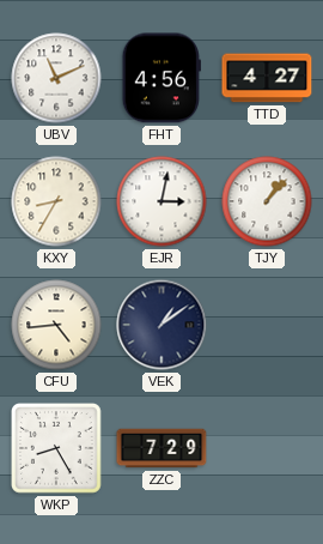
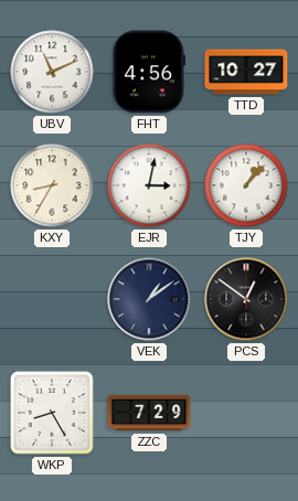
TTD: 4:27 -> 10:27
CFU: 4:44 -> none
PCS: none -> 12:51
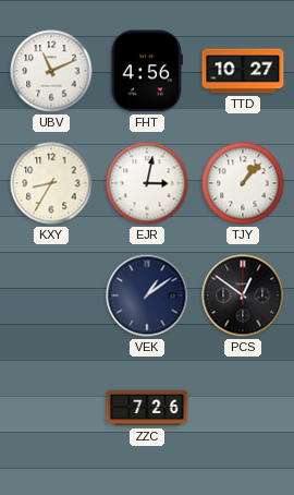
WKP: 8:25 -> none
ZZC: 7:29 -> 7:26
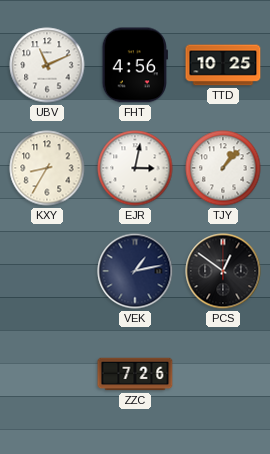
TTD: 10:27 -> 10:25
VEK: 1:09 -> 1:13
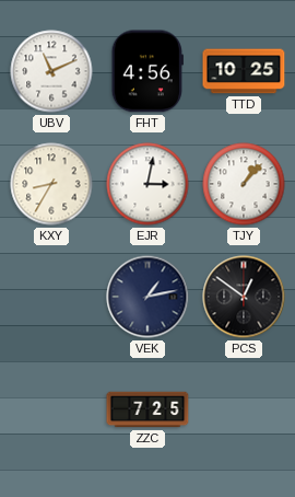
ZZC: 7:26 -> 7:25
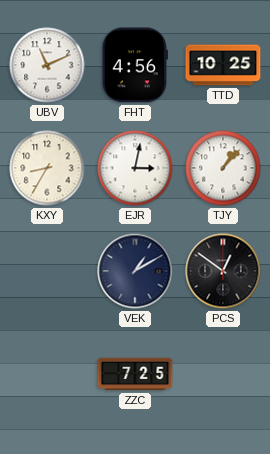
VEK: 1:13 -> 1:10
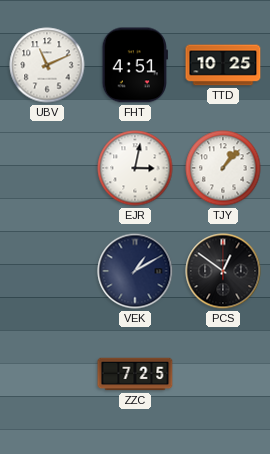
FHT: 4:56 -> 4:51
KXY: 8:35 -> none
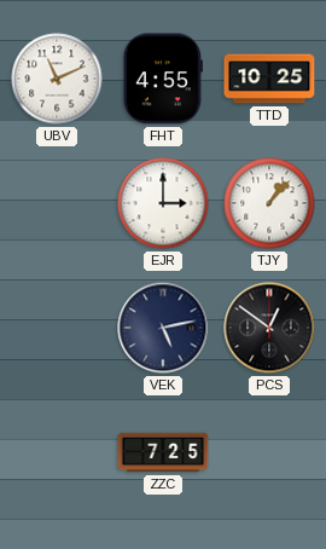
FHT: 4:51 -> 4:55
EJR: 3:02 -> 3:00
VEK: 1:10 -> 5:13
